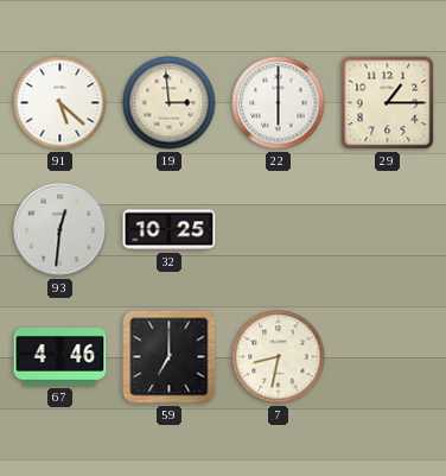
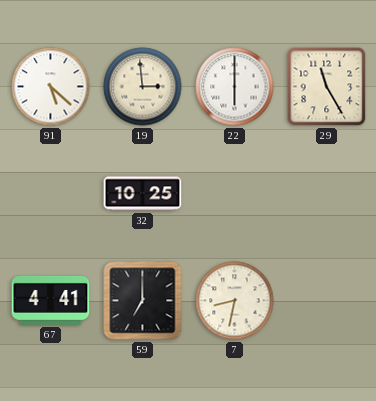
29: 1:15 -> 11:25
93: 12:31 -> none
67: 4:46 -> 4:41
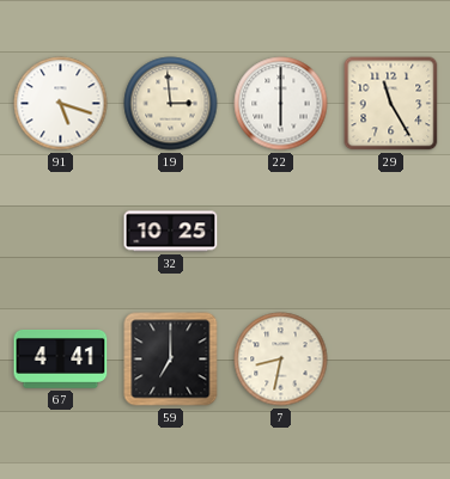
91: 5:22 -> 5:18
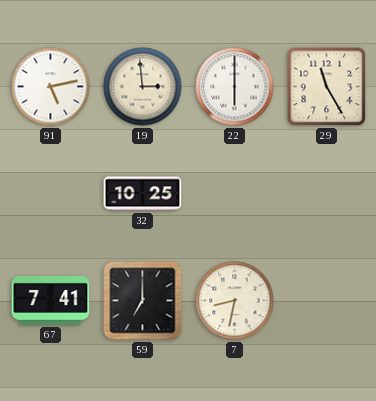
91: 5:18 -> 5:13
67: 4:41 -> 7:41
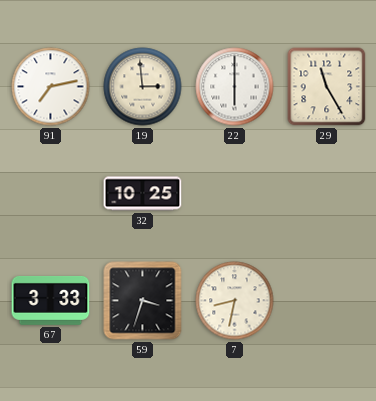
91: 5:13 -> 7:13
67: 7:41 -> 3:33
59: 7:00 -> 3:33
